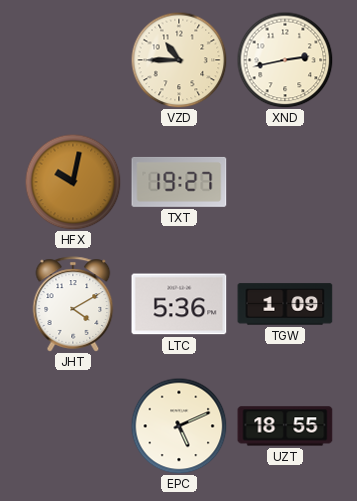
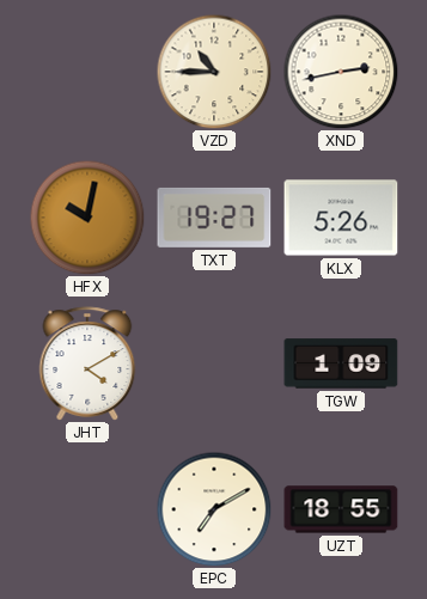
KLX: none -> 5:26
LTC: 5:36 -> none
EPC: 5:11 -> 7:10
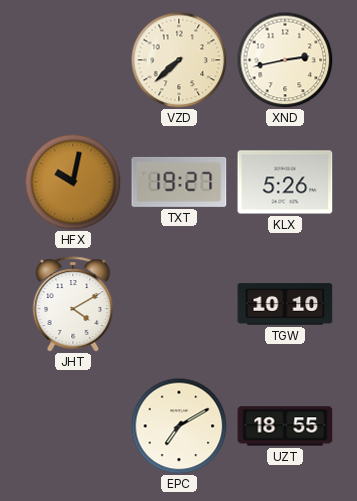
VZD: 10:45 -> 7:38
TGW: 1:09 -> 10:10
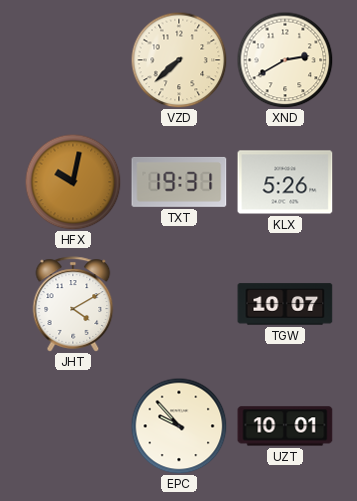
XND: 2:43 -> 2:40
TXT: 19:27 -> 19:31
TGW: 10:10 -> 10:07
EPC: 7:10 -> 9:53
UZT: 18:55 -> 10:01
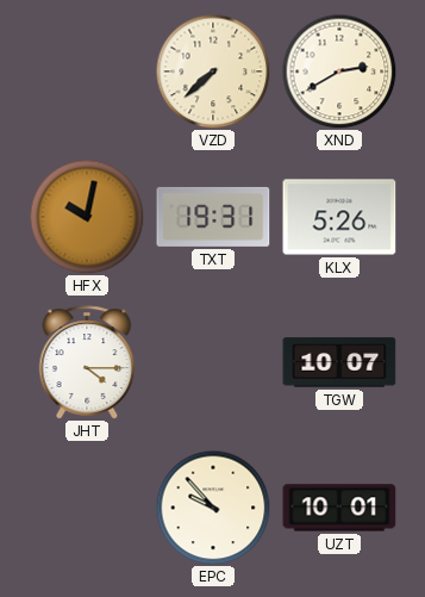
JHT: 4:10 -> 4:15
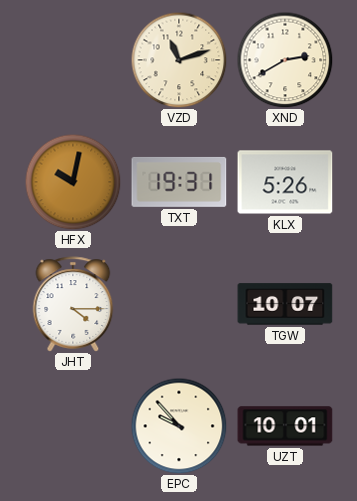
VZD: 7:38 -> 11:12
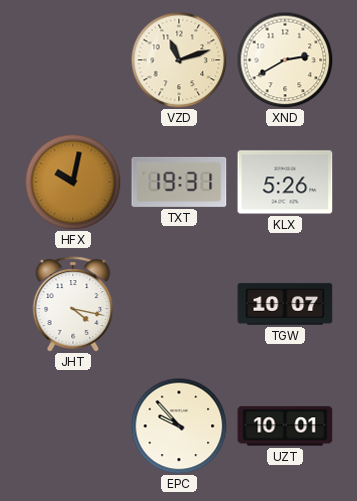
JHT: 4:15 -> 4:17
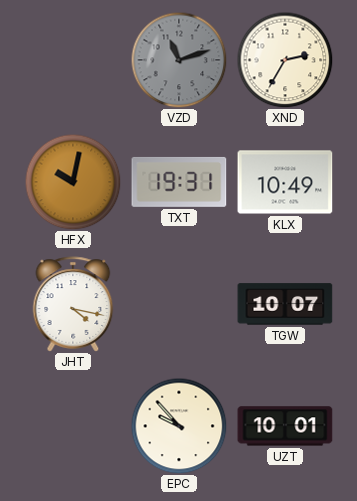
VZD dial: cream -> grey
XND: 2:40 -> 2:35
KLX: 5:26 -> 10:49
